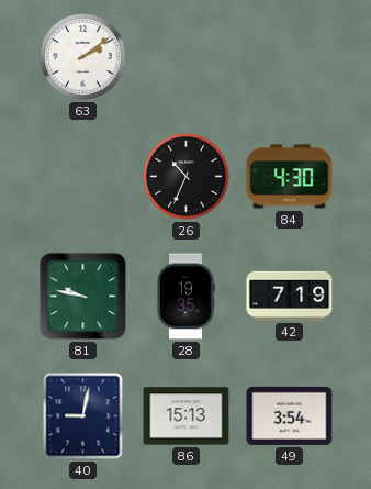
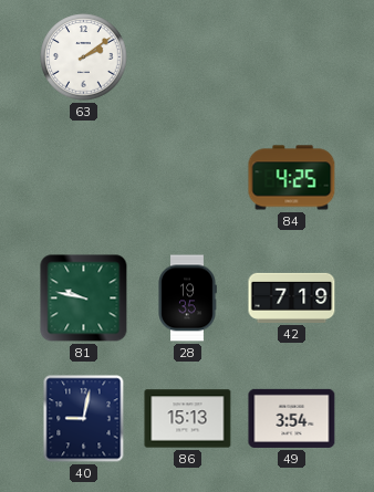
26: 10:34 -> none
84: 4:30 -> 4:25
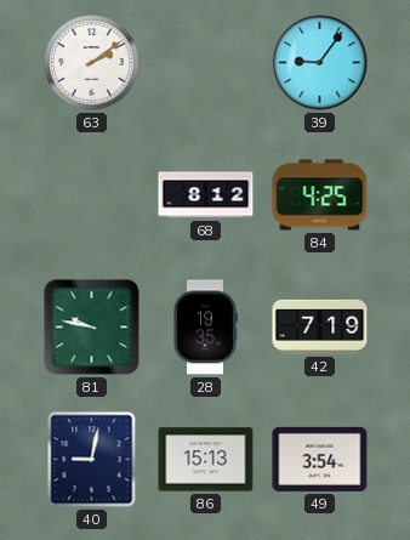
39: none -> 9:06
68: none -> 8:12
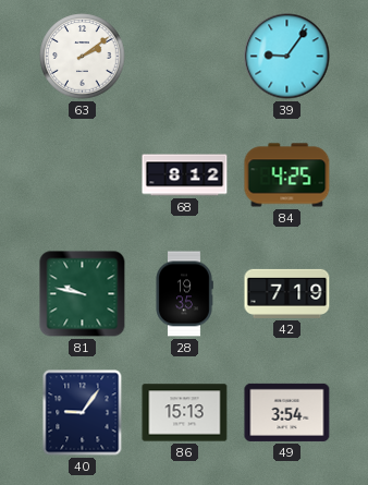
40: 9:02 -> 9:06
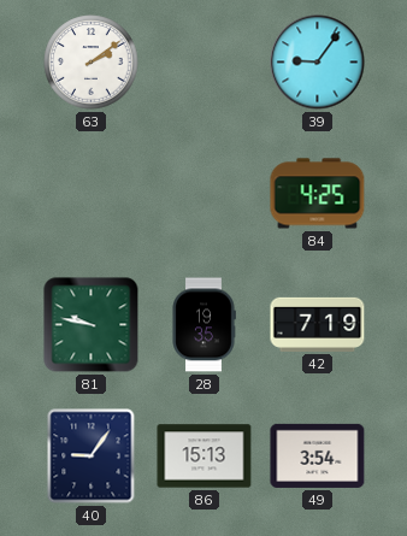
68: 8:12 -> none
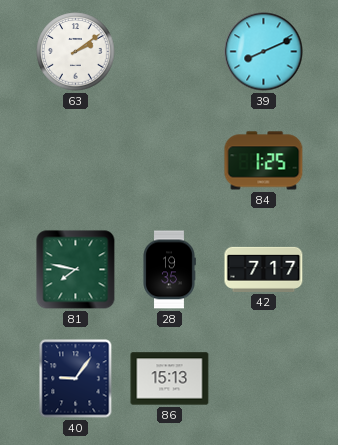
39: 9:06 -> 8:11
84: 4:25 -> 1:25
81: 9:47 -> 7:47
42: 7:19 -> 7:17
49: 3:54 -> none
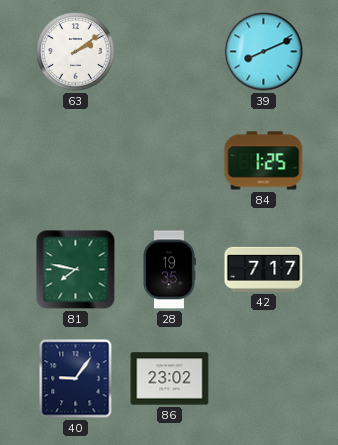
86: 15:13 -> 23:02
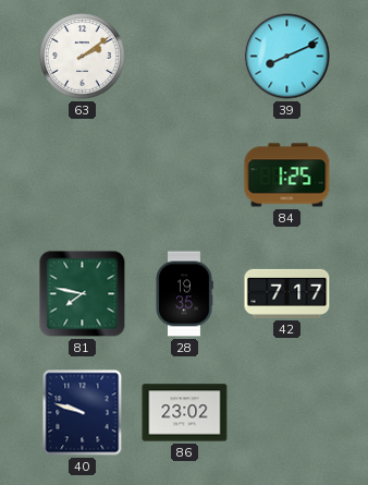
40: 9:06 -> 9:48
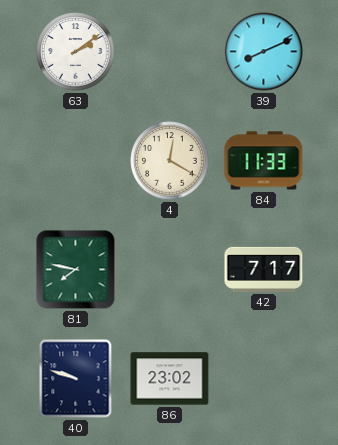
4: none -> 12:20
84: 1:25 -> 11:33
28: 19:35 -> none
